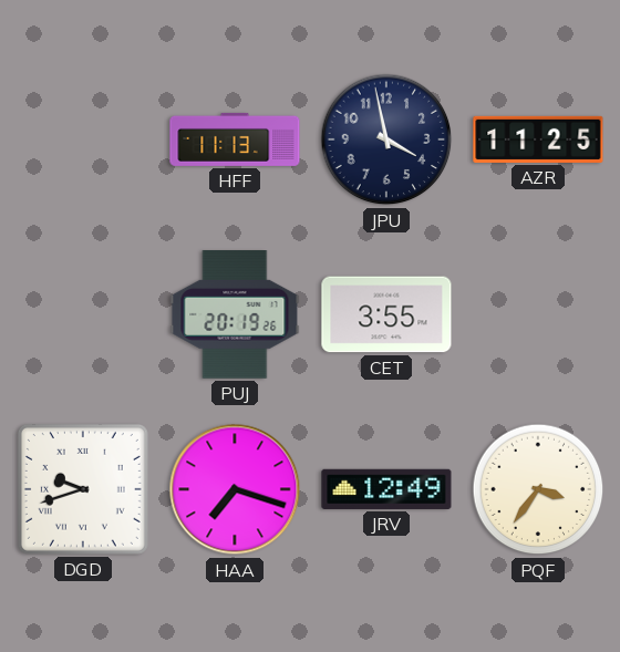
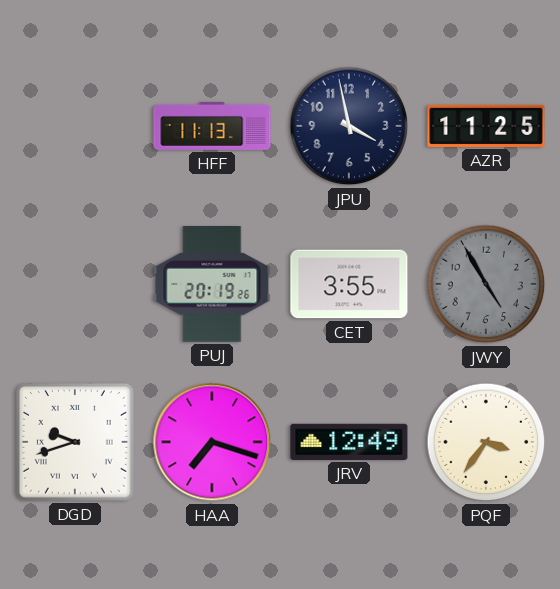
JWY: none -> 4:55
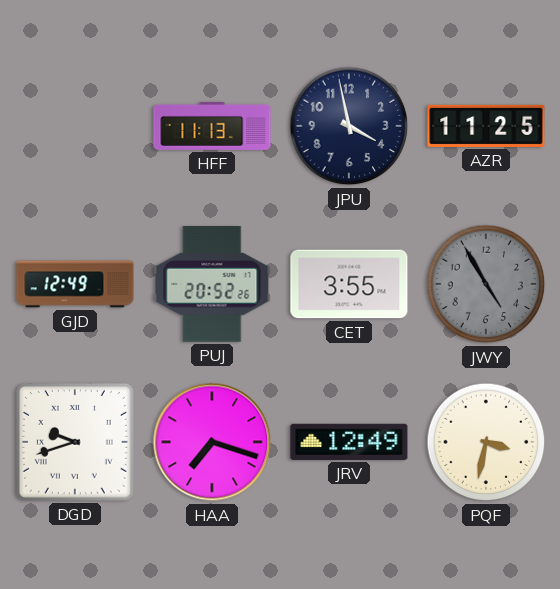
GJD: none -> 12:49
PUJ: 20:19 -> 20:52
PQF: 3:36 -> 3:32
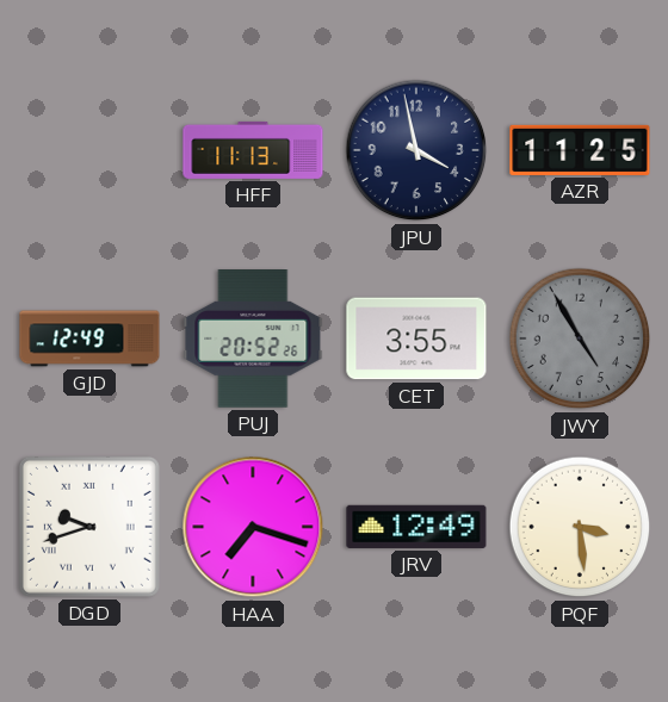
PQF: 3:32 -> 3:29
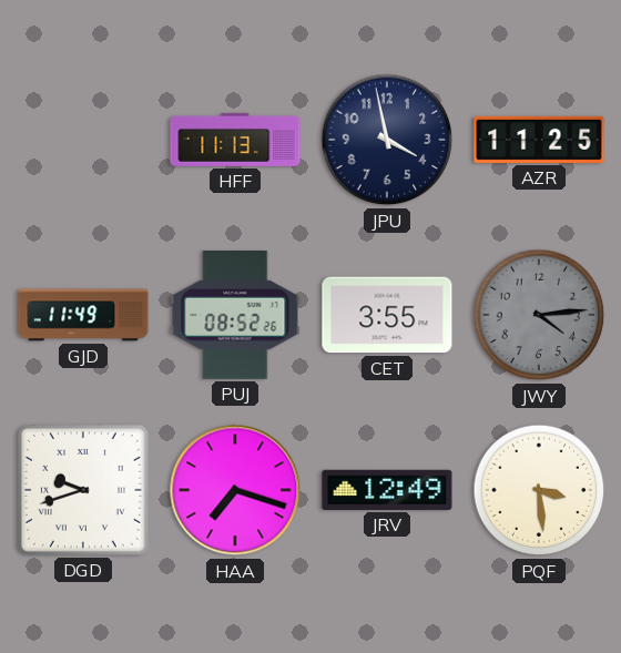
GJD: 12:49 -> 11:49
PUJ: 20:52 -> 08:52
JWY: 4:55 -> 4:14
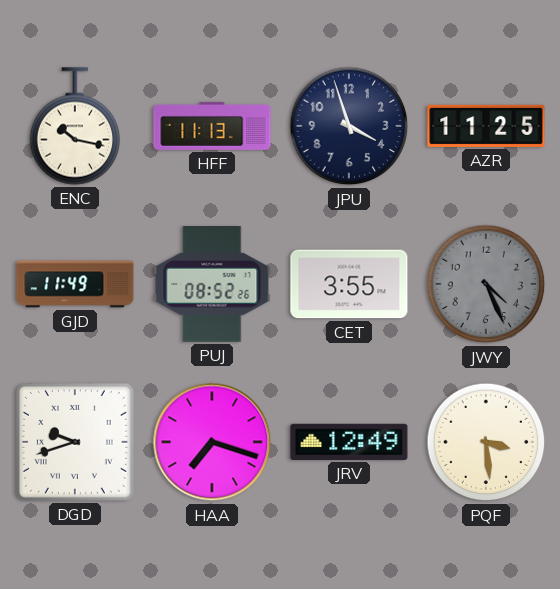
ENC: none -> 10:17
JPU: 3:58 -> 3:57
JWY: 4:14 -> 4:26
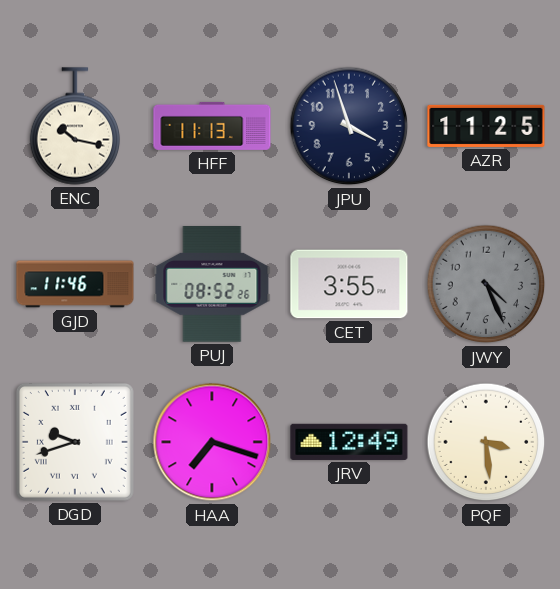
GJD: 11:49 -> 11:46
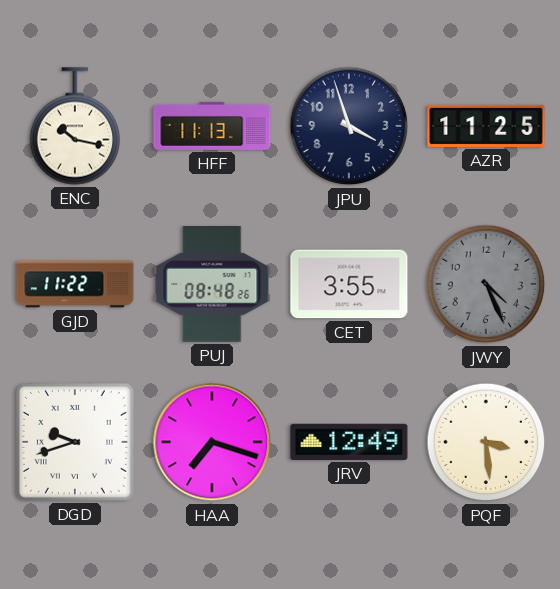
GJD: 11:46 -> 11:22
PUJ: 08:52 -> 08:48
